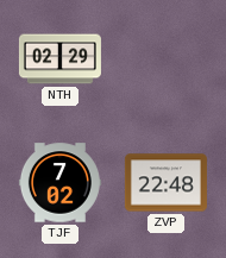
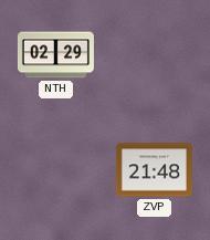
TJF: 7:02 -> none
ZVP: 22:48 -> 21:48
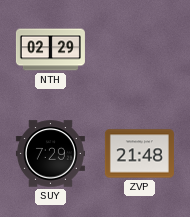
SUY: none -> 7:29
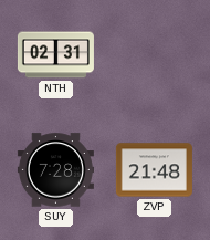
NTH: 02:29 -> 02:31
SUY: 7:29 -> 7:28
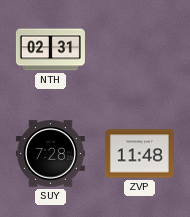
ZVP: 21:48 -> 11:48
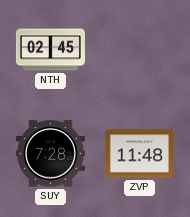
NTH: 02:31 -> 02:45
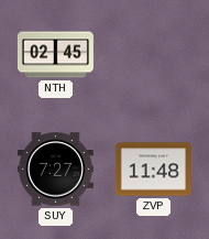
SUY: 7:28 -> 7:27
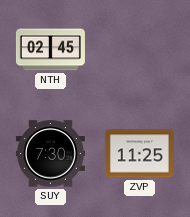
SUY: 7:27 -> 7:30
ZVP: 11:48 -> 11:25
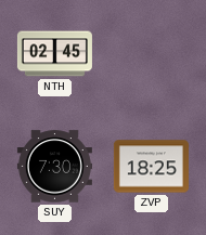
ZVP: 11:25 -> 18:25
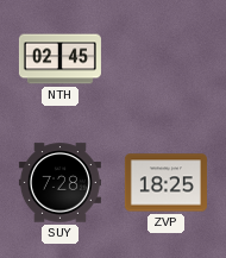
SUY: 7:30 -> 7:28
